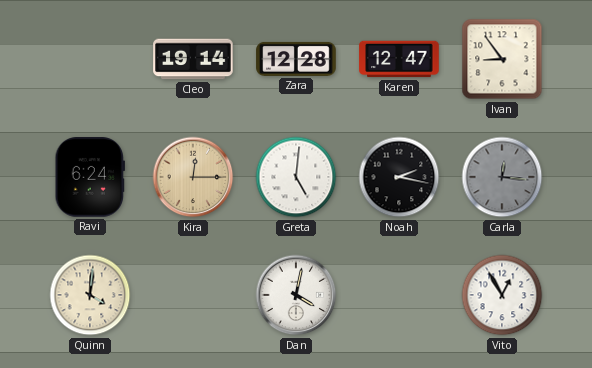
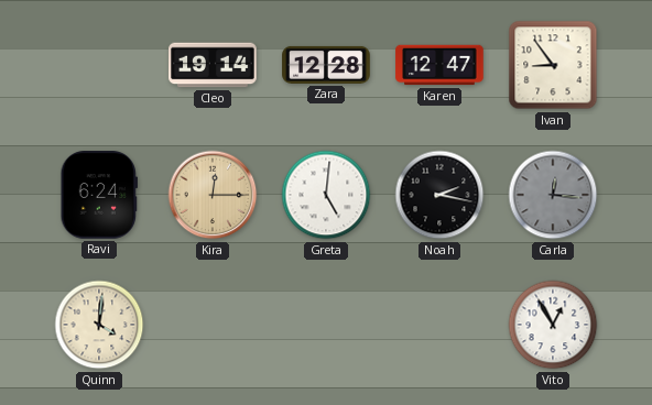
Dan: 4:02 -> none
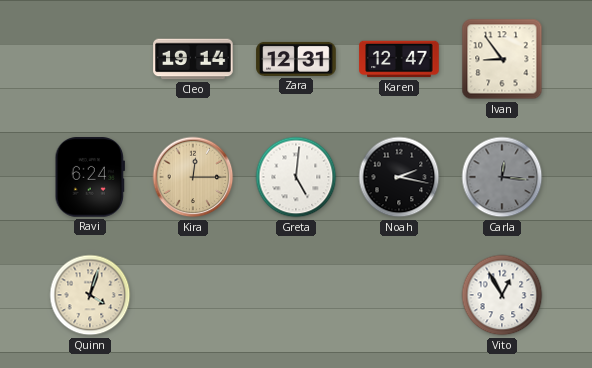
Zara: 12:28 -> 12:31
Quinn: 4:01 -> 4:03
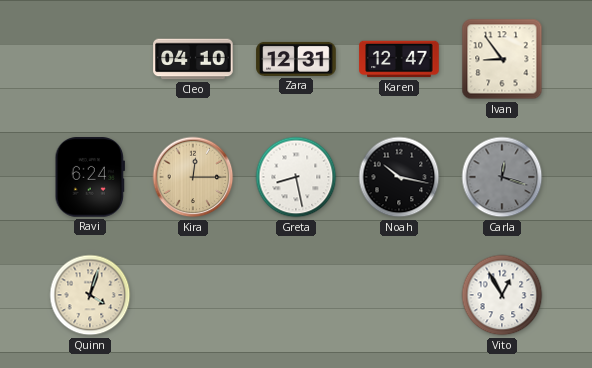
Cleo: 19:14 -> 04:10
Greta: 5:01 -> 8:28
Noah: 2:17 -> 10:17
Carla: 12:16 -> 12:18
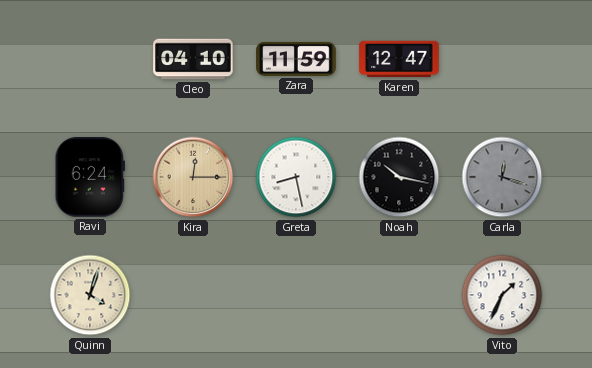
Zara: 12:31 -> 11:59
Ivan: 8:54 -> none
Vito: 12:55 -> 1:34
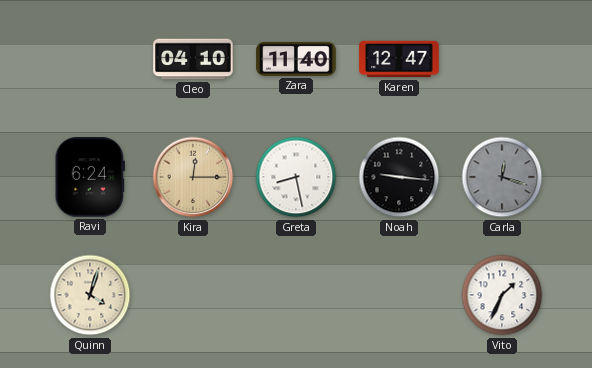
Zara: 11:59 -> 11:40
Noah: 10:17 -> 9:16
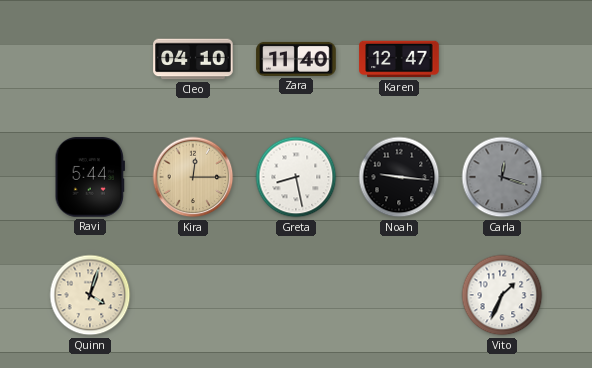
Ravi: 6:24 -> 5:44
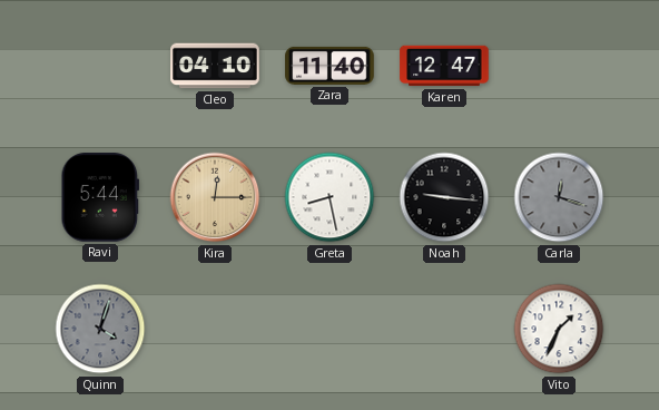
Quinn dial: cream -> grey
